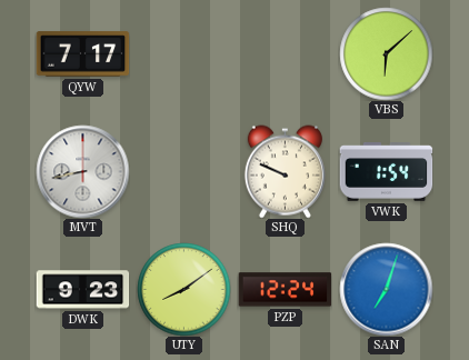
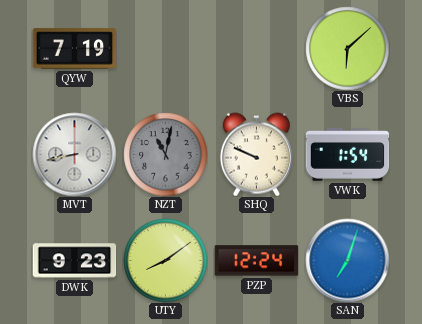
QYW: 7:17 -> 7:19
NZT: none -> 11:02
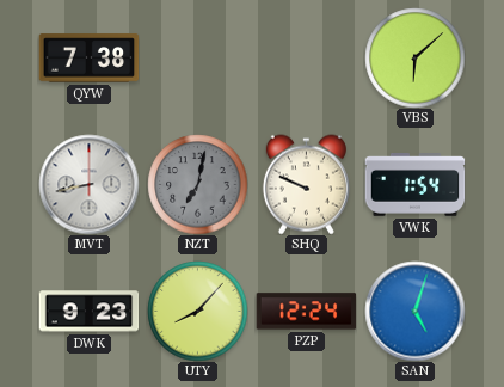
QYW: 7:19 -> 7:38
NZT: 11:02 -> 7:02
UTY: 8:09 -> 8:07
SAN: 7:03 -> 5:03
